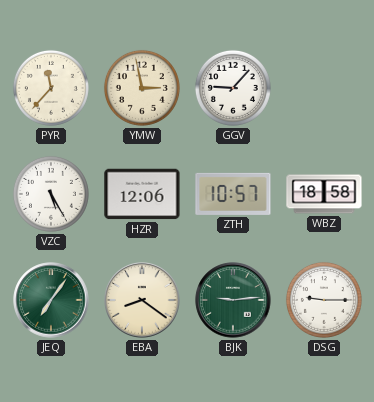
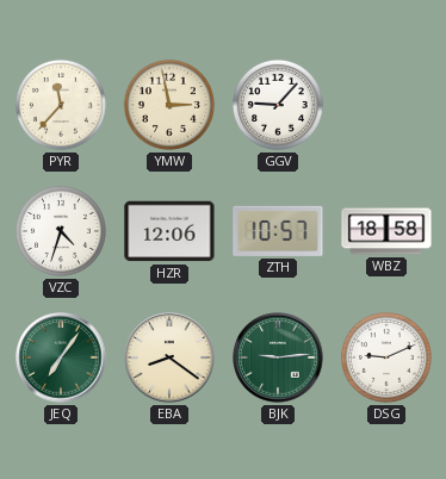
VZC: 5:25 -> 4:33
DSG: 9:15 -> 9:11
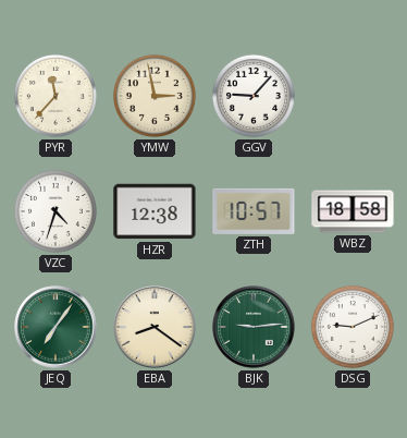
HZR: 12:06 -> 12:38
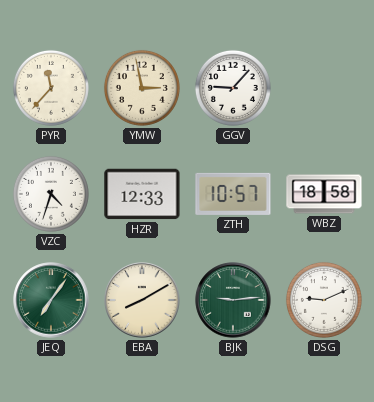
HZR: 12:38 -> 12:33
EBA: 8:21 -> 8:10
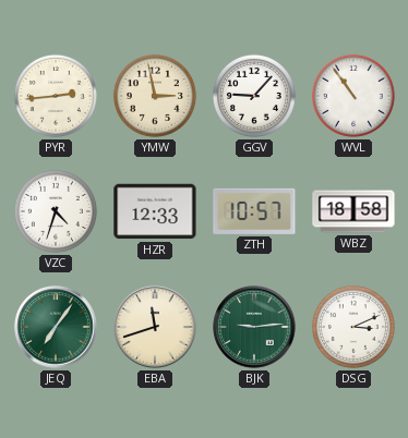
PYR: 11:37 -> 2:44
WVL: none -> 10:54
EBA: 8:10 -> 11:42
DSG: 9:11 -> 3:11
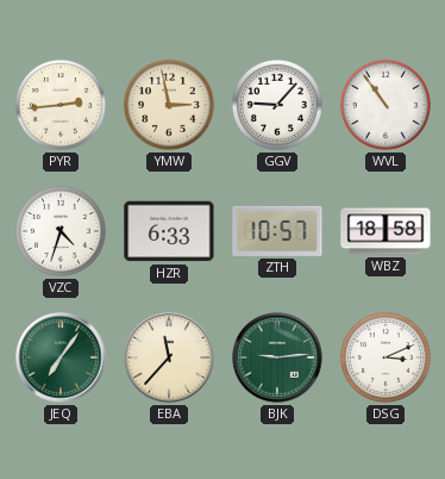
HZR: 12:33 -> 6:33
EBA: 11:42 -> 11:37
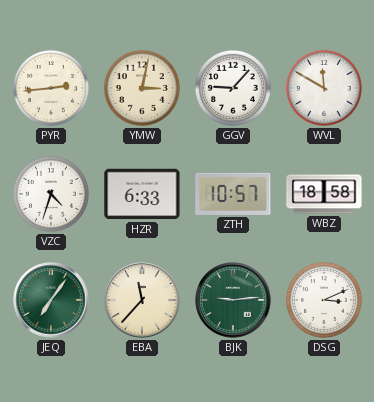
YMW: 2:58 -> 3:02
WVL: 10:54 -> 11:50
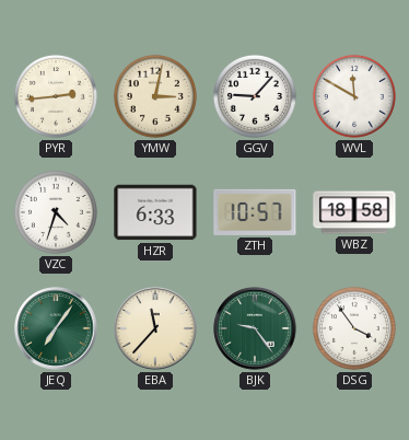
BJK: 9:14 -> 9:24
DSG: 3:11 -> 3:54
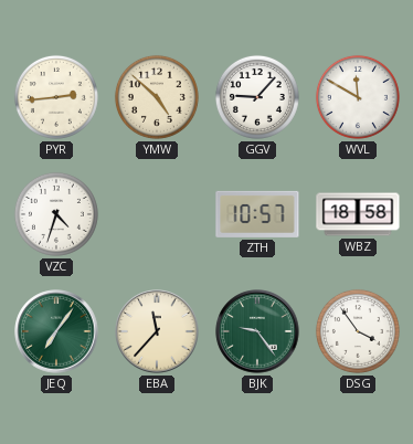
YMW: 3:02 -> 4:52
HZR: 6:33 -> none
